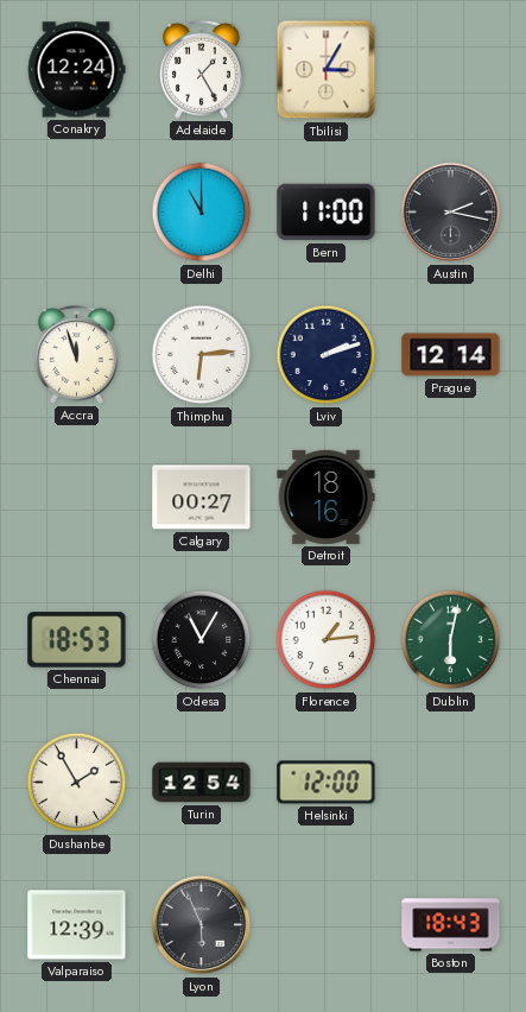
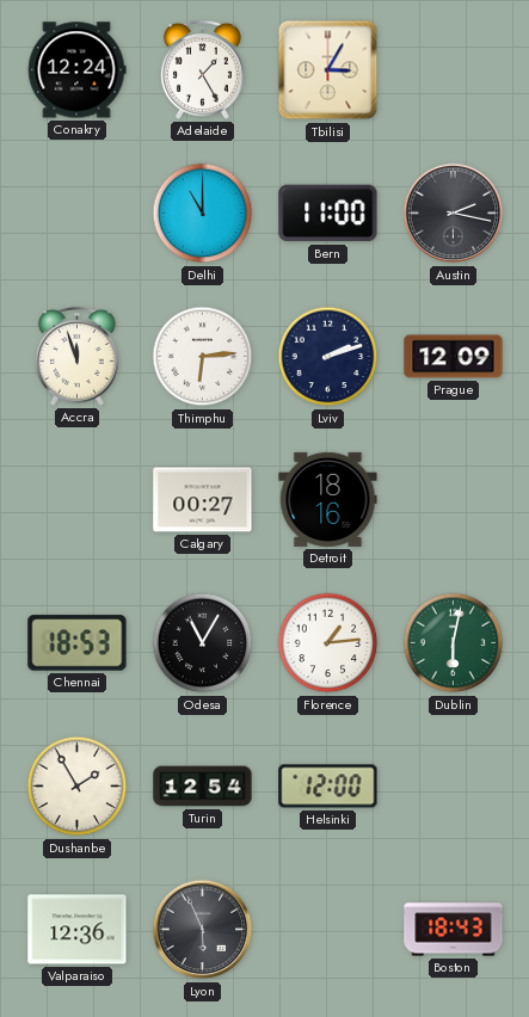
Prague: 12:14 -> 12:09
Valparaiso: 12:39 -> 12:36
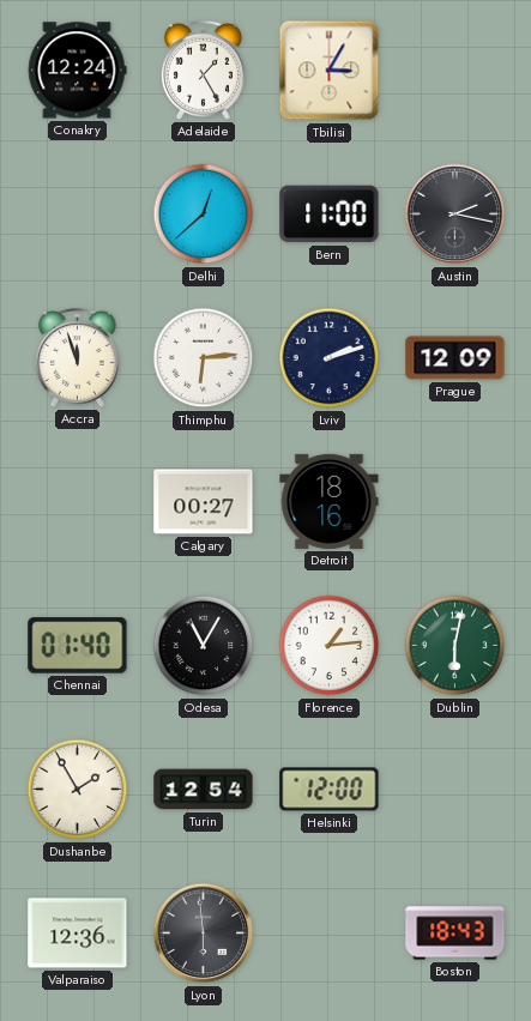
Delhi: 11:00 -> 12:38
Chennai: 18:53 -> 01:40
Lyon: 5:56 -> 5:59
